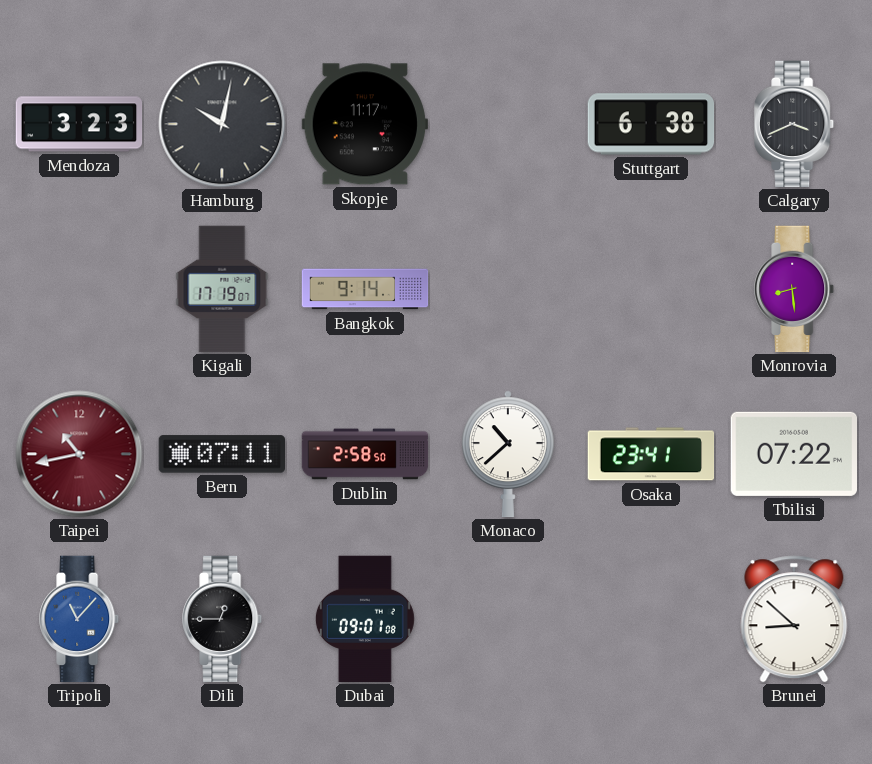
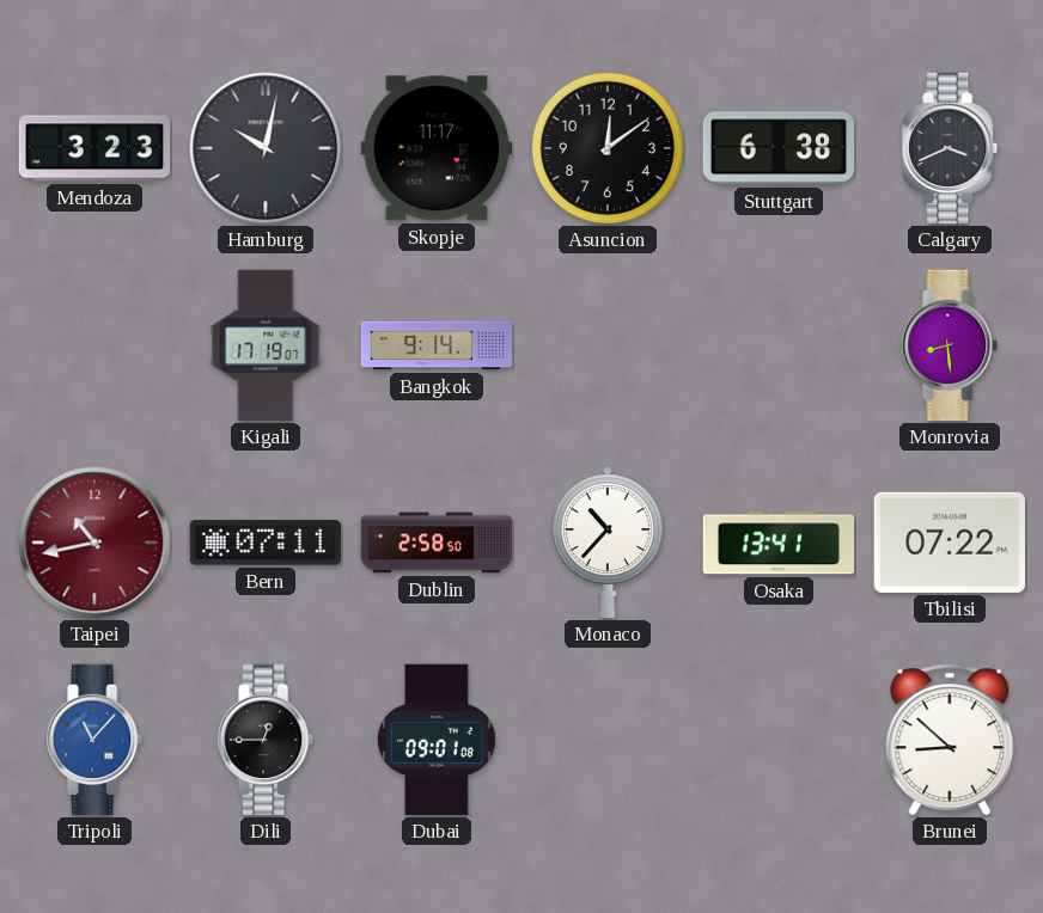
Asuncion: none -> 12:09
Monaco: 10:38 -> 10:37
Osaka: 23:41 -> 13:41
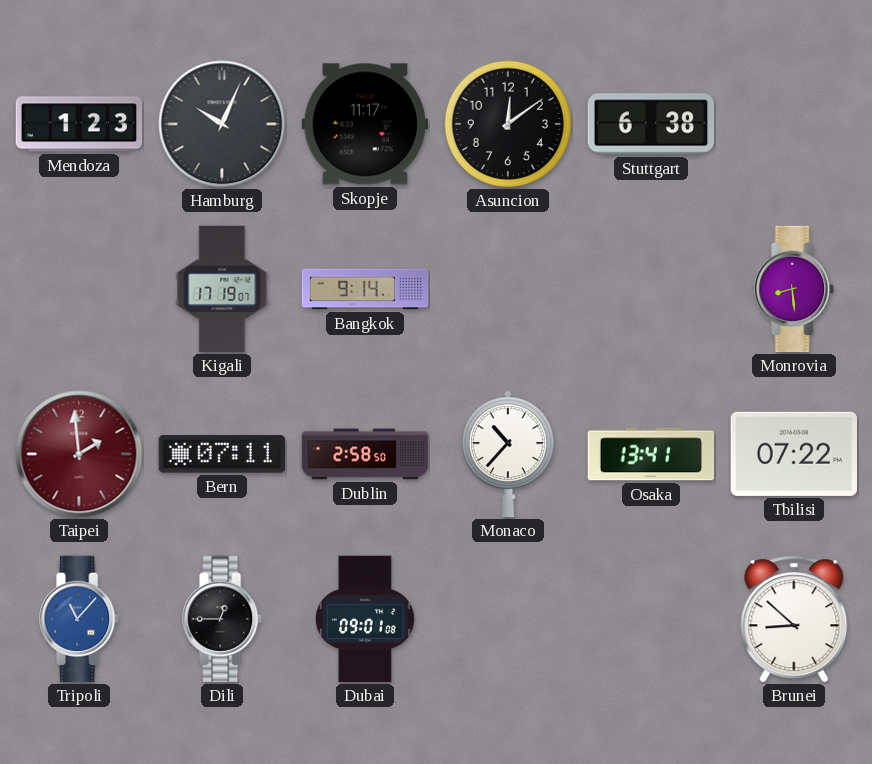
Mendoza: 3:23 -> 1:23
Hamburg: 10:02 -> 10:04
Calgary: 3:41 -> none
Taipei: 10:43 -> 1:59
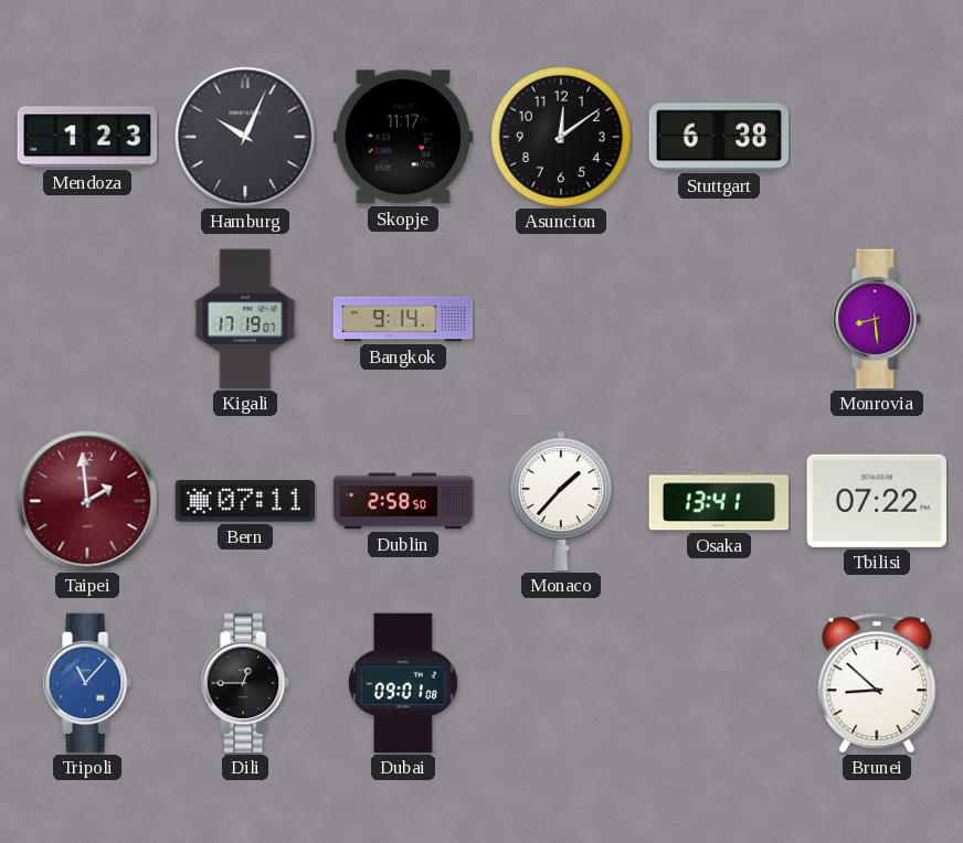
Monaco: 10:37 -> 1:37
